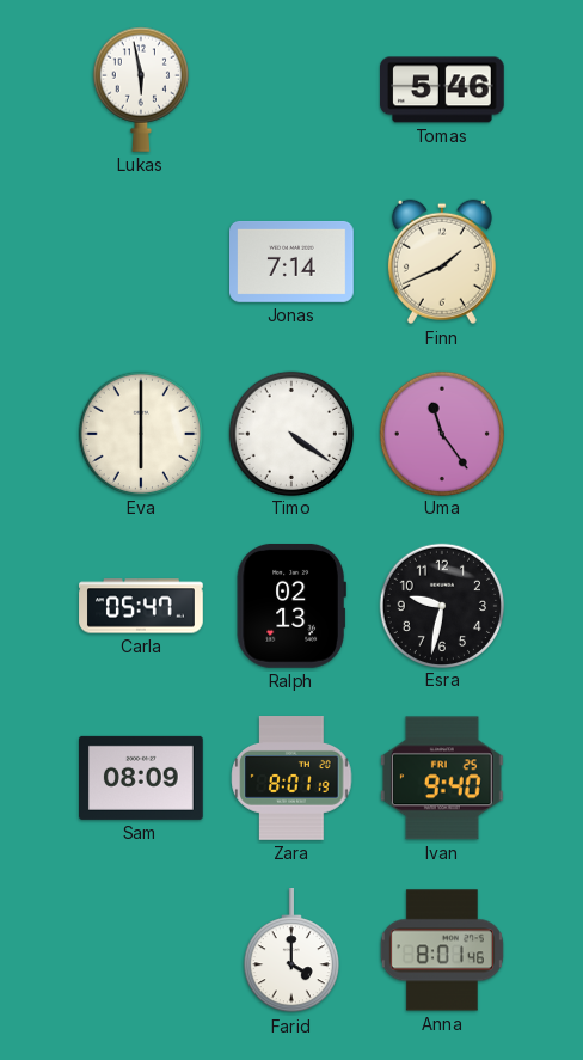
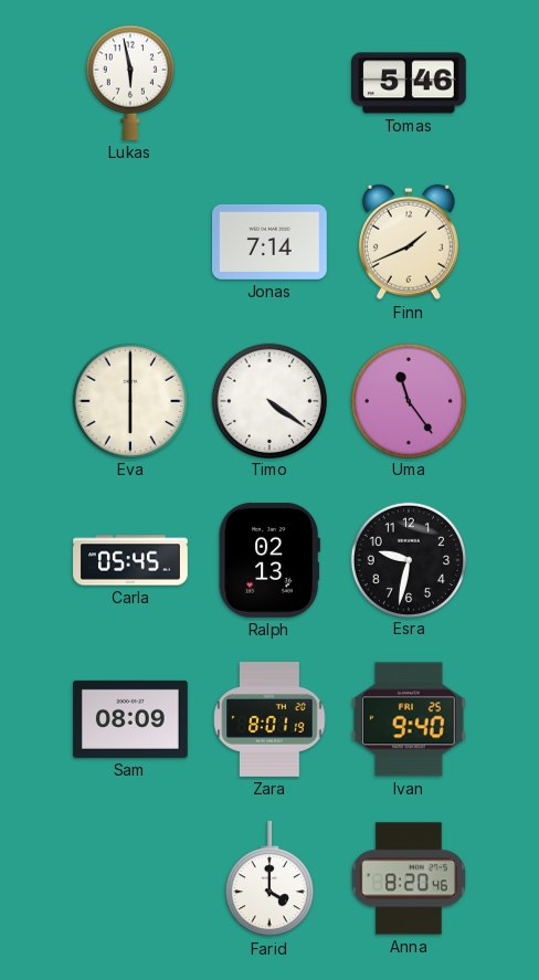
Carla: 05:47 -> 05:45
Anna: 8:01 -> 8:20
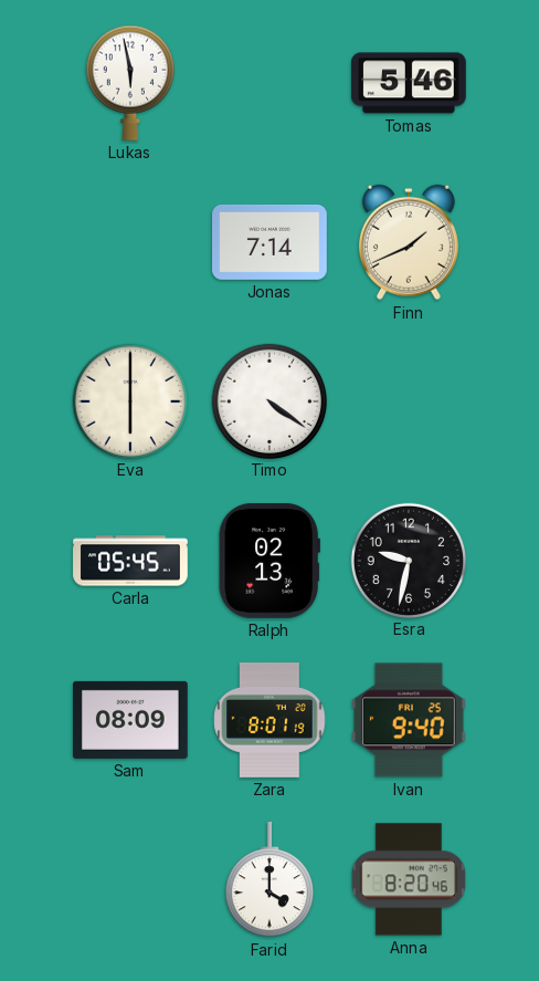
Uma: 11:24 -> none
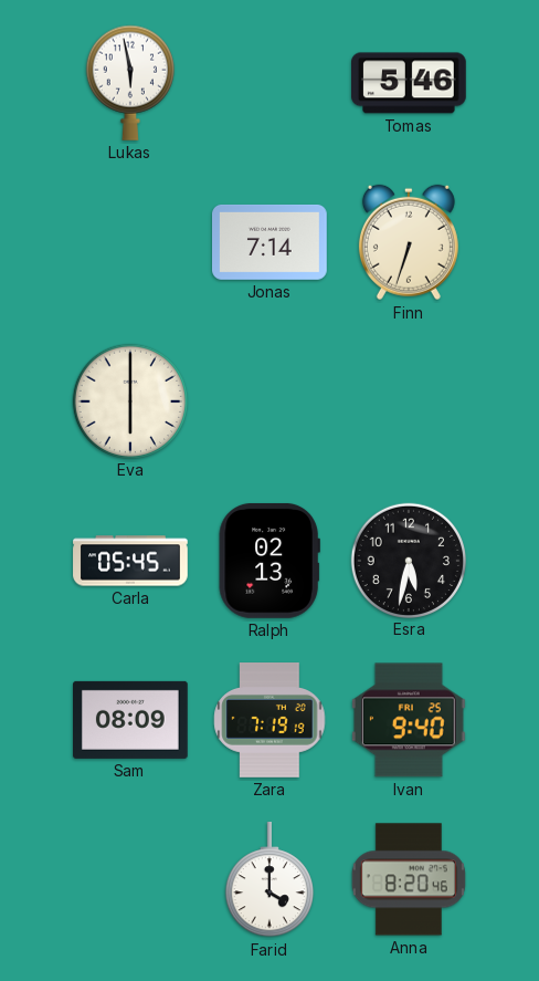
Finn: 1:41 -> 6:33
Timo: 4:21 -> none
Esra: 9:32 -> 5:32
Zara: 8:01 -> 7:19
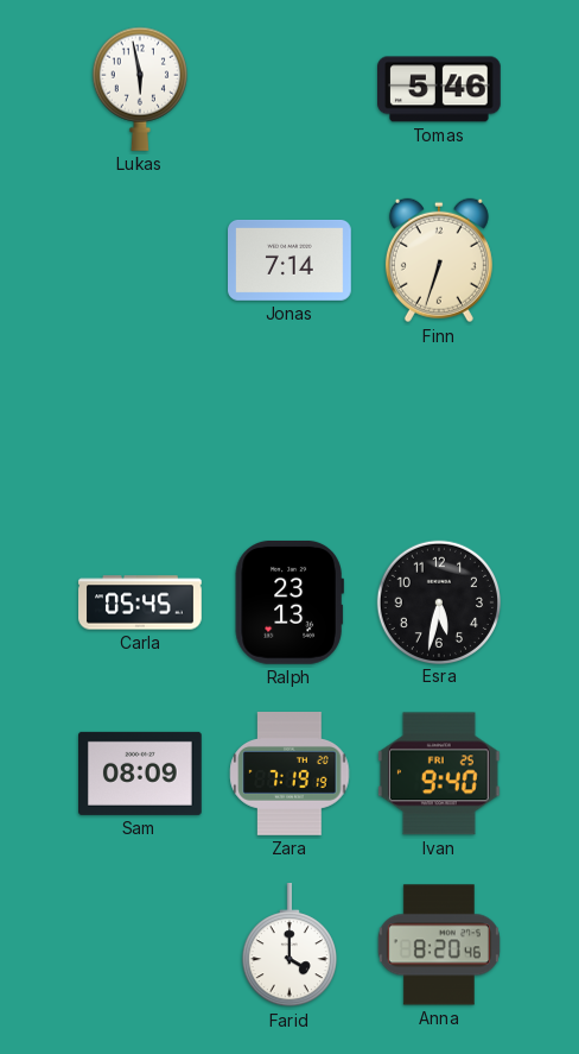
Eva: 6:00 -> none
Ralph: 02:13 -> 23:13
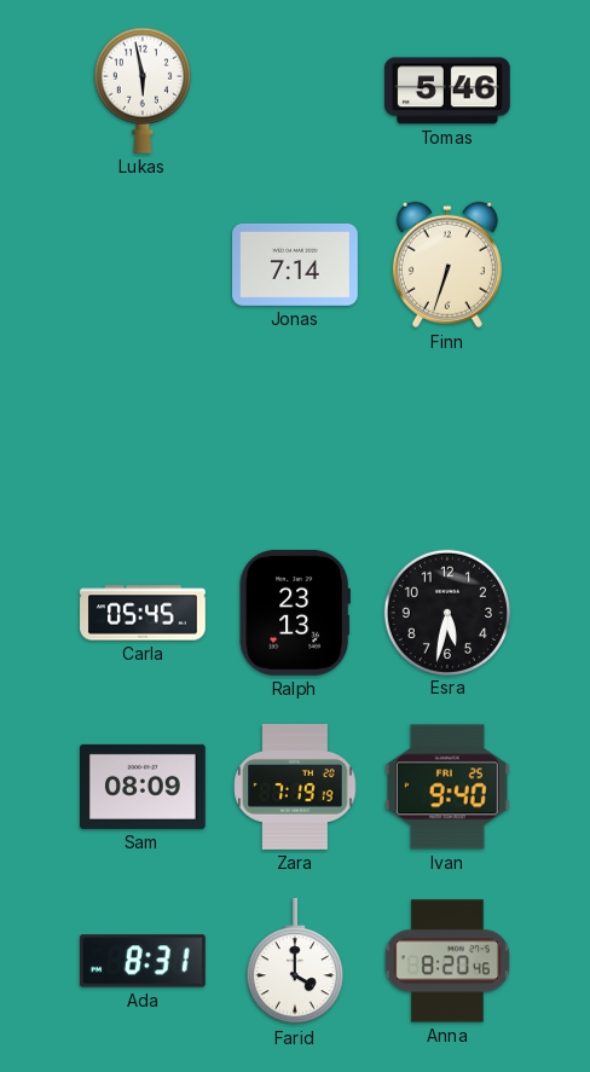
Ada: none -> 8:31
